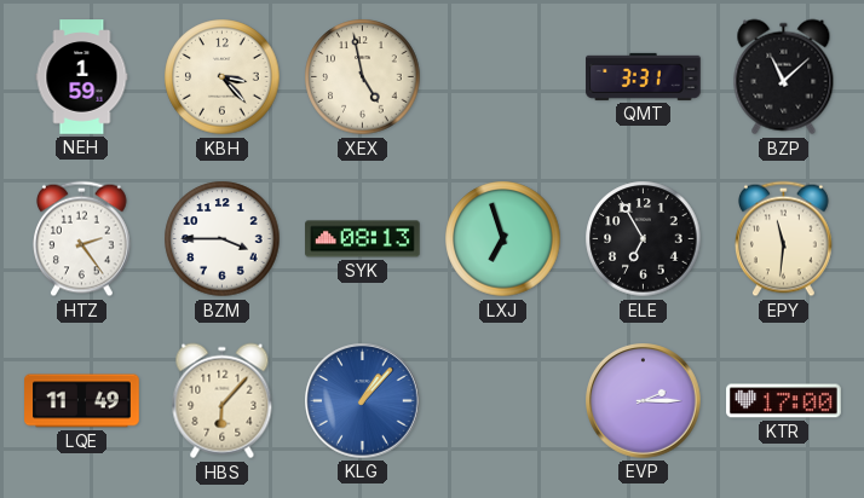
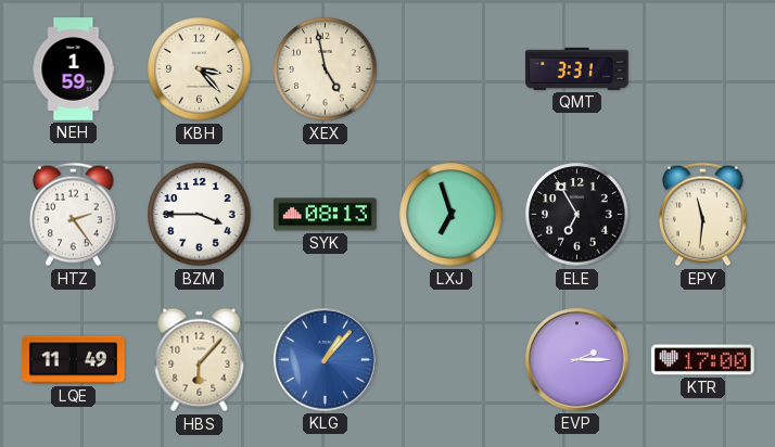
BZP: 11:08 -> none
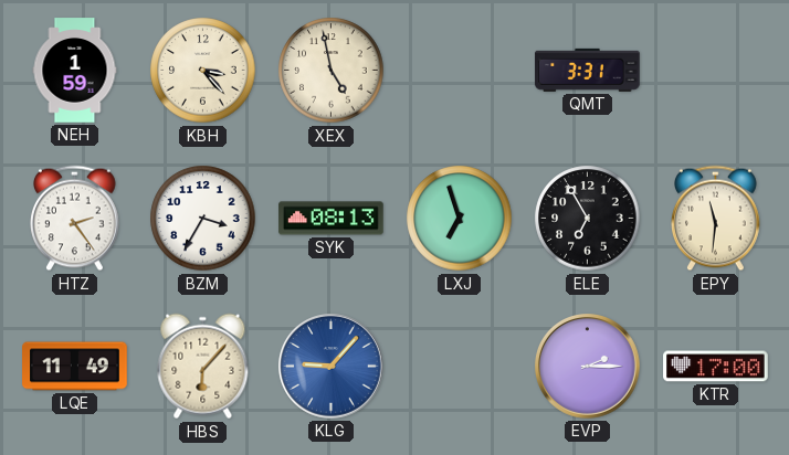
BZM: 3:45 -> 3:35
KLG: 1:07 -> 9:07
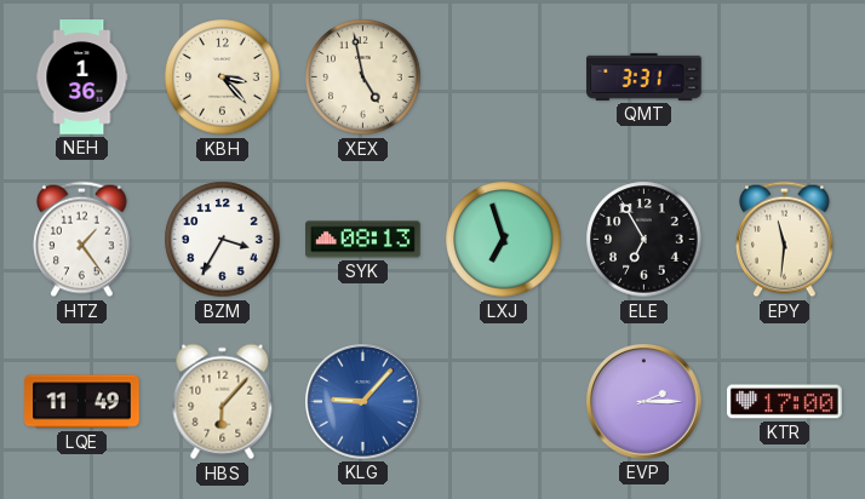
NEH: 1:59 -> 1:36
HTZ: 2:24 -> 1:24
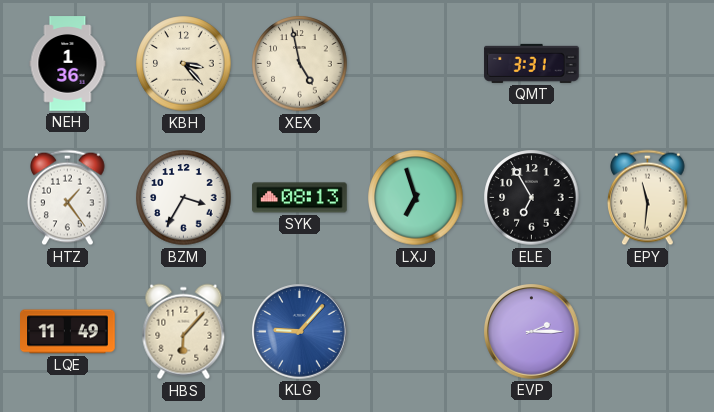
KTR: 17:00 -> none
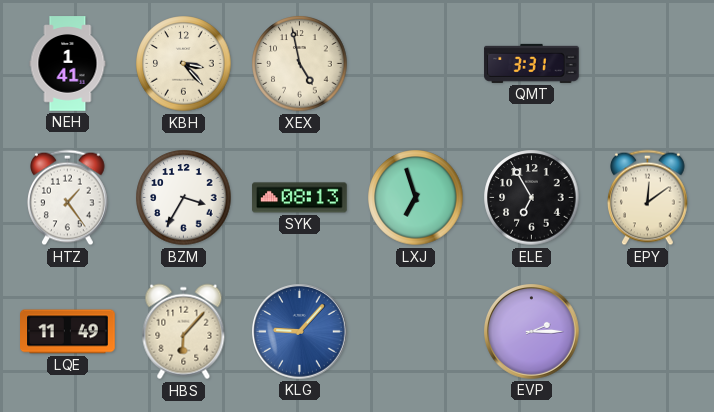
NEH: 1:36 -> 1:41
EPY: 11:31 -> 12:09
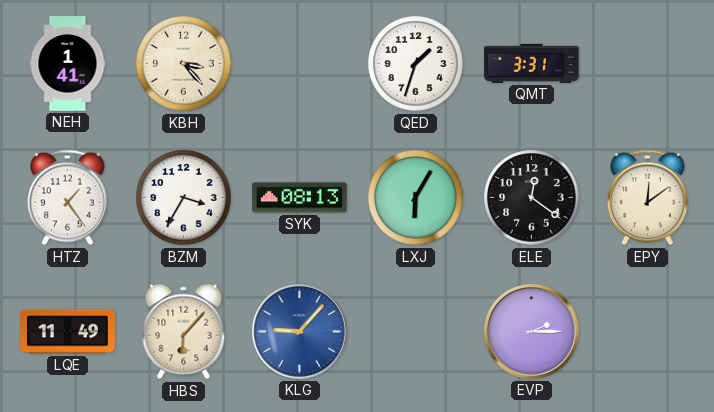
XEX: 4:58 -> none
QED: none -> 1:33
LXJ: 6:57 -> 6:05
ELE: 6:55 -> 12:21
